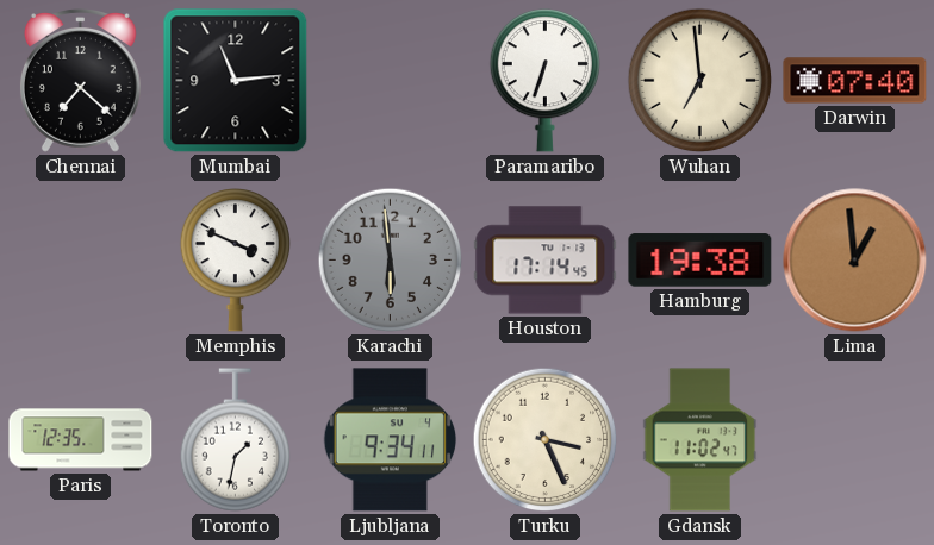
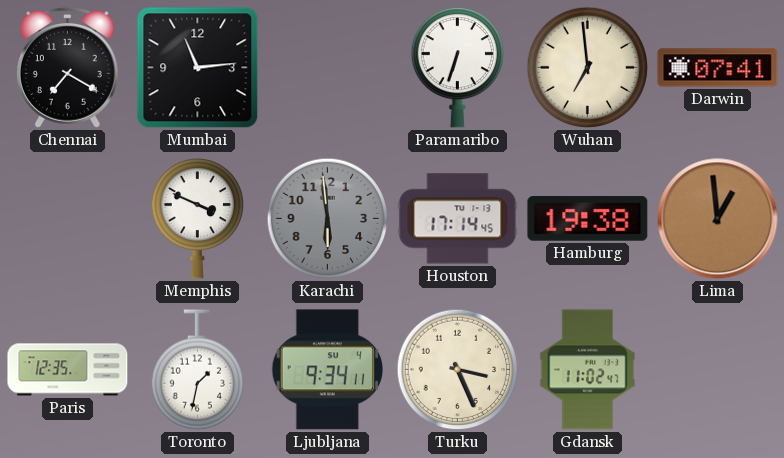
Chennai: 7:22 -> 7:20
Darwin: 07:40 -> 07:41
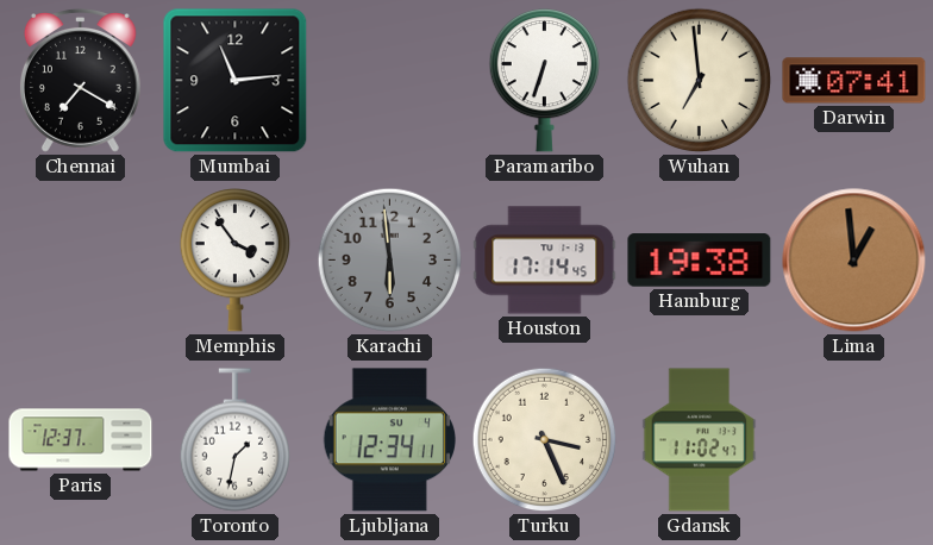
Memphis: 3:49 -> 3:54
Paris: 12:35 -> 12:37
Ljubljana: 9:34 -> 12:34
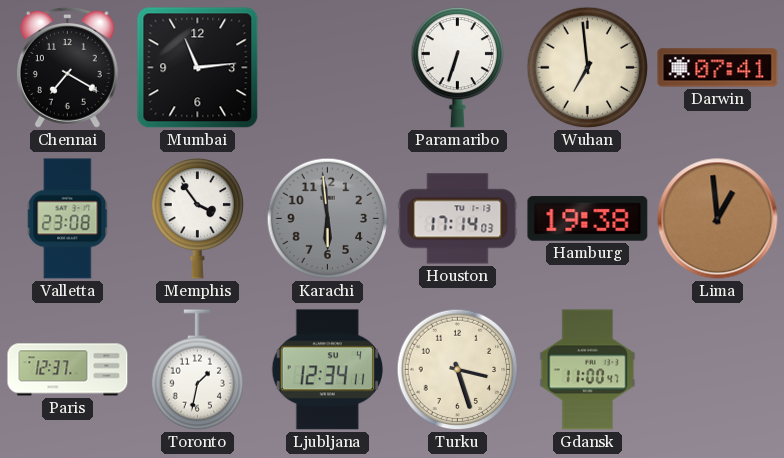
Valletta: none -> 23:08
Houston: 17:14:45 -> 17:14:03
Turku: 3:26 -> 3:27
Gdansk: 11:02 -> 11:00
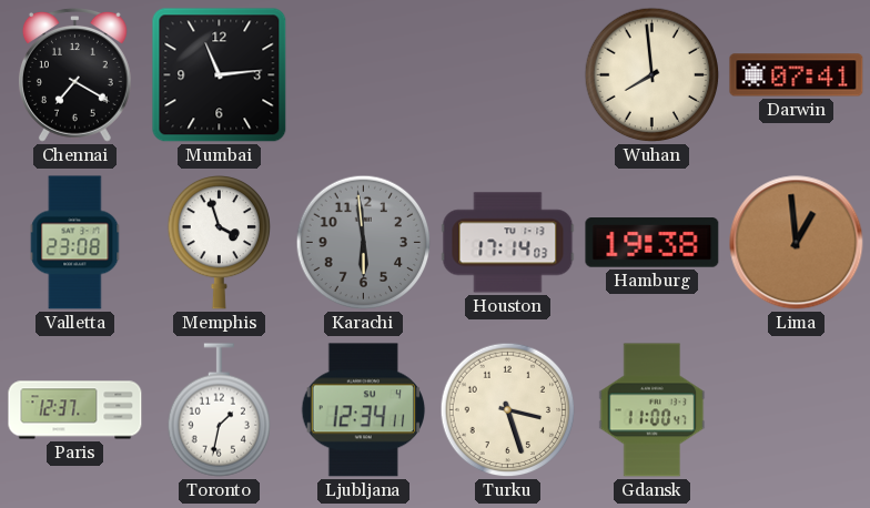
Paramaribo: 6:33 -> none
Wuhan: 6:59 -> 7:59
Memphis: 3:54 -> 3:57
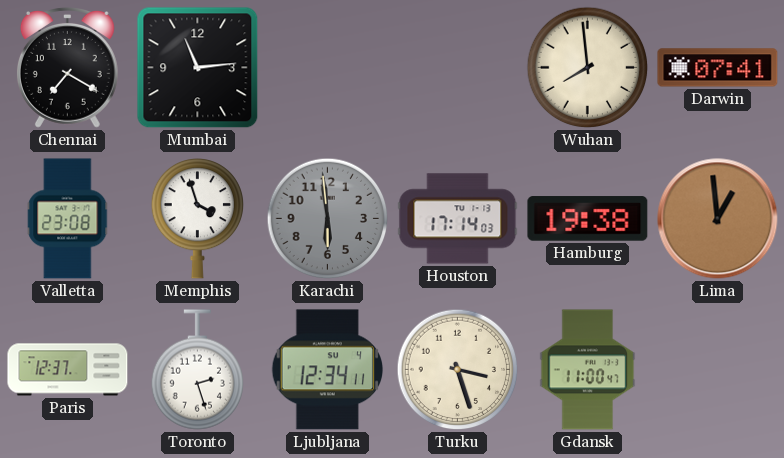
Toronto: 1:32 -> 2:27
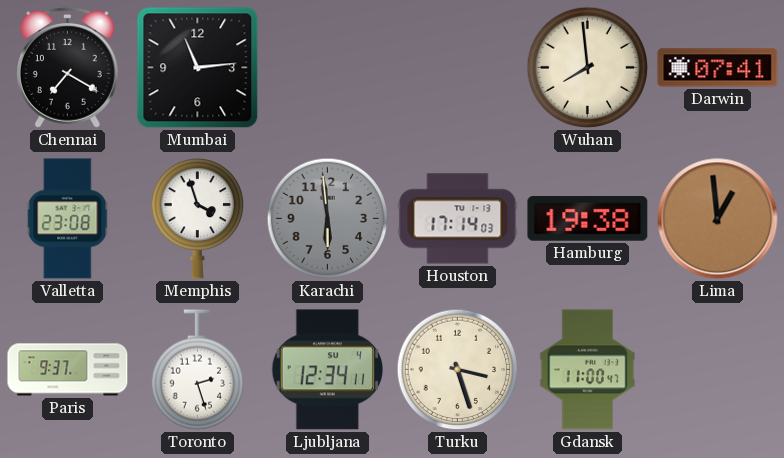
Paris: 12:37 -> 9:37
